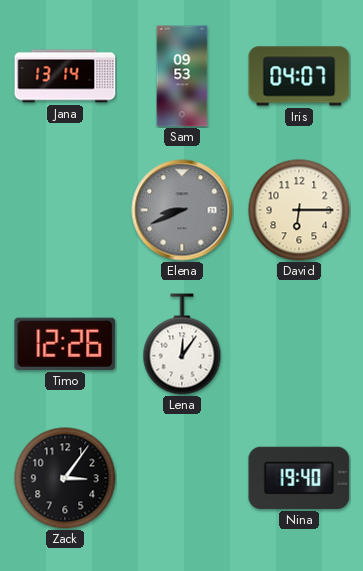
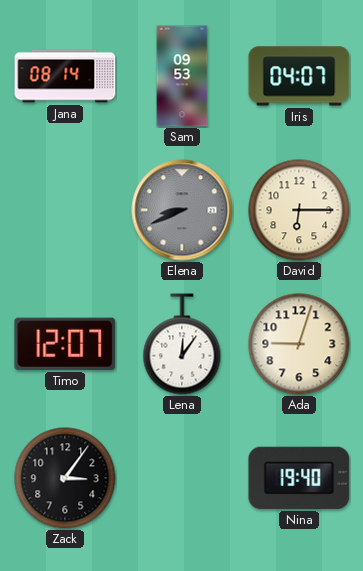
Jana: 13:14 -> 08:14
Timo: 12:26 -> 12:07
Ada: none -> 9:03
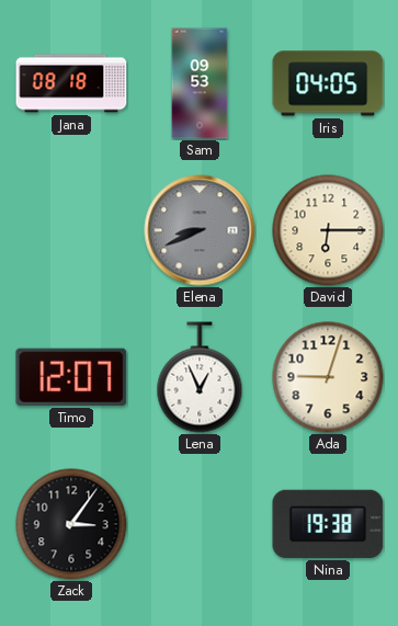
Jana: 08:14 -> 08:18
Iris: 04:07 -> 04:05
Lena: 12:06 -> 12:56
Nina: 19:40 -> 19:38
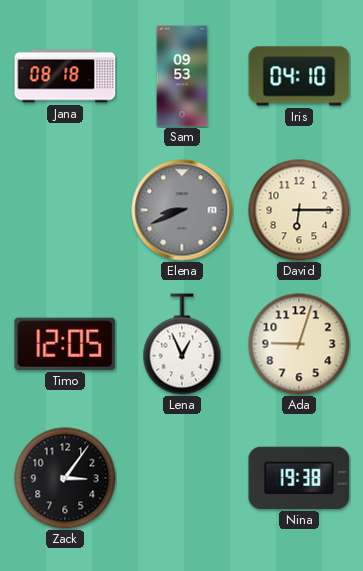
Iris: 04:05 -> 04:10
Timo: 12:07 -> 12:05
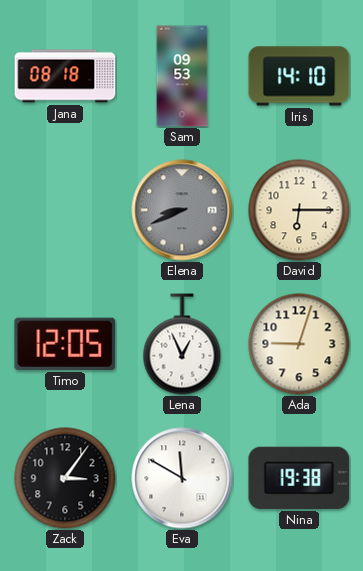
Iris: 04:10 -> 14:10
Eva: none -> 11:50
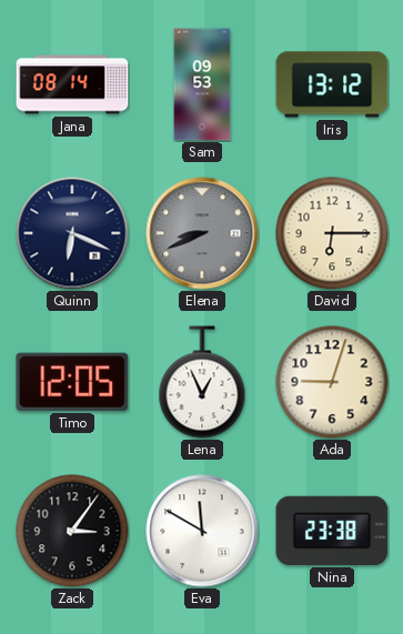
Jana: 08:18 -> 08:14
Iris: 14:10 -> 13:12
Quinn: none -> 6:19
Nina: 19:38 -> 23:38
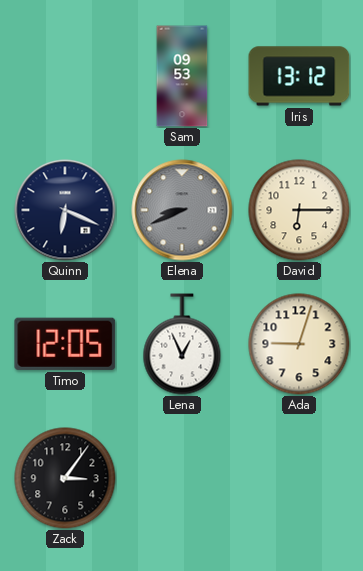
Jana: 08:14 -> none
Eva: 11:50 -> none
Nina: 23:38 -> none
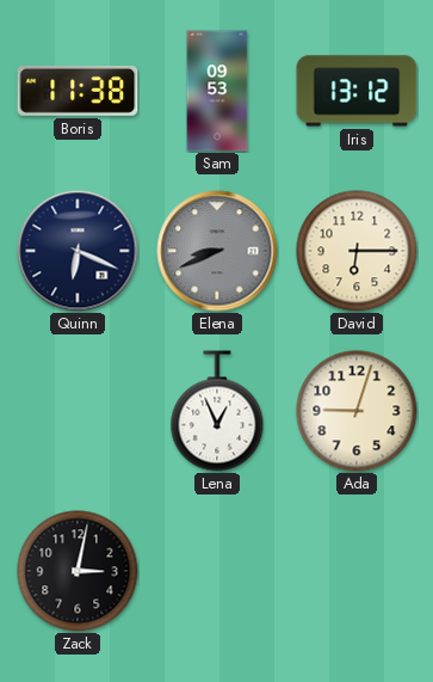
Boris: none -> 11:38
Timo: 12:05 -> none
Zack: 3:06 -> 3:02
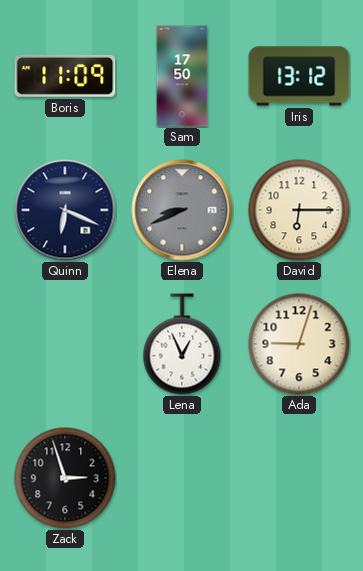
Boris: 11:38 -> 11:09
Sam: 09:53 -> 17:50
Zack: 3:02 -> 2:57
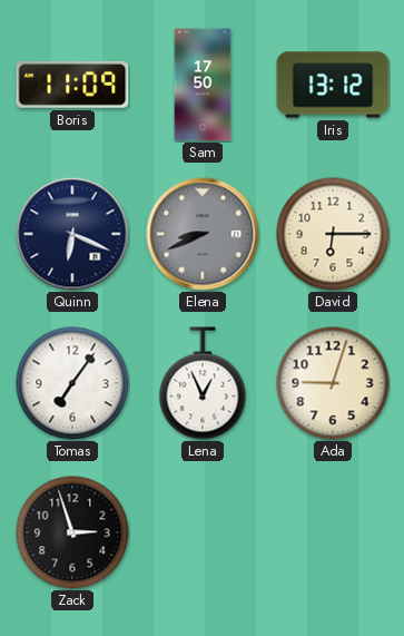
Tomas: none -> 7:06
